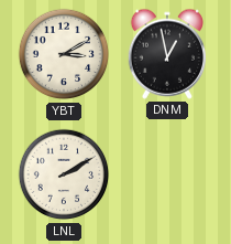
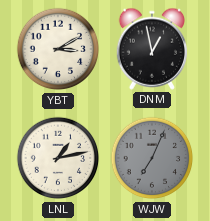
LNL: 2:10 -> 1:13
WJW: none -> 7:04
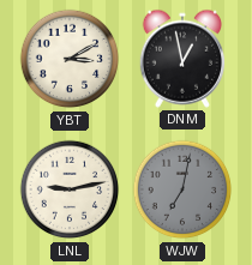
LNL: 1:13 -> 9:13
WJW: 7:04 -> 7:02
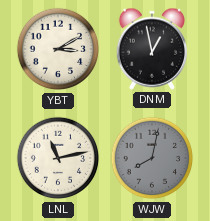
LNL: 9:13 -> 11:13
WJW: 7:02 -> 8:02
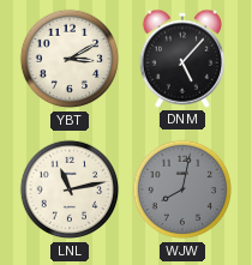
DNM: 12:58 -> 5:07
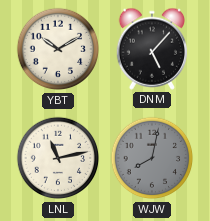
YBT: 3:10 -> 10:10
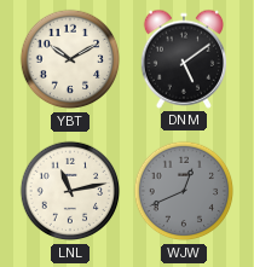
DNM: 5:07 -> 5:09
WJW: 8:02 -> 12:41
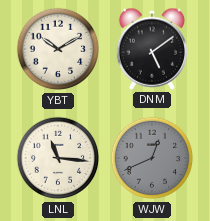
LNL: 11:13 -> 11:16
